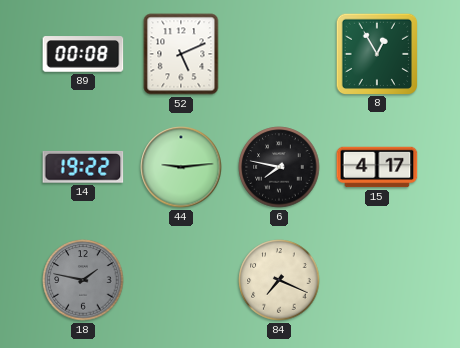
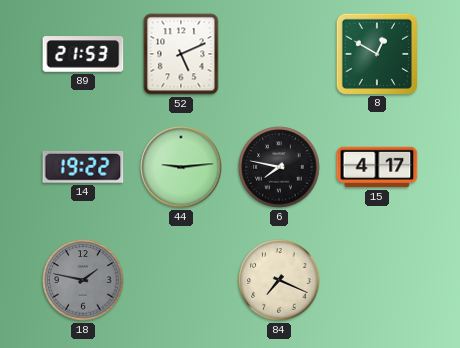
89: 00:08 -> 21:53
8: 12:55 -> 12:50
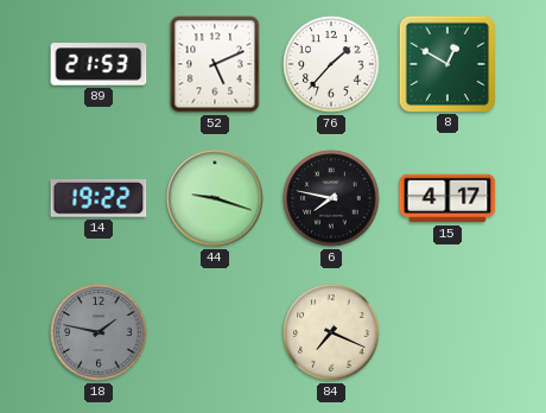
76: none -> 1:37
44: 9:14 -> 9:18
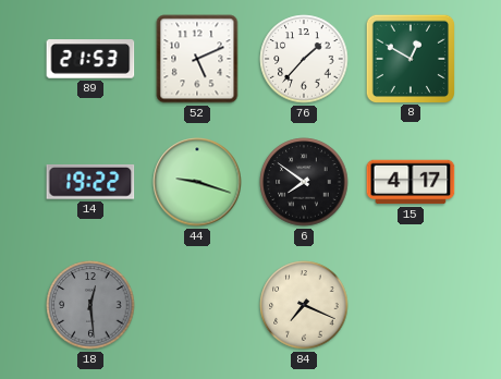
6: 7:47 -> 7:51
18: 1:47 -> 12:29
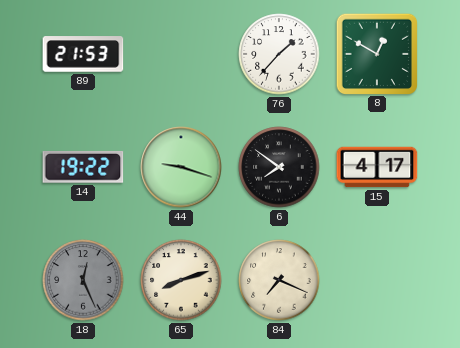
52: 5:11 -> none
18: 12:29 -> 12:26
65: none -> 8:12
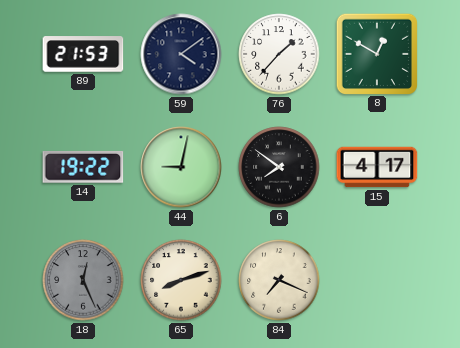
59: none -> 4:09
44: 9:18 -> 9:02
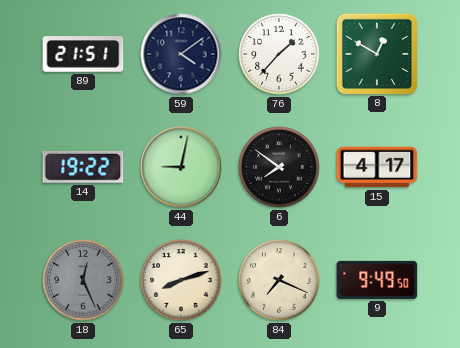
89: 21:53 -> 21:51
9: none -> 9:49
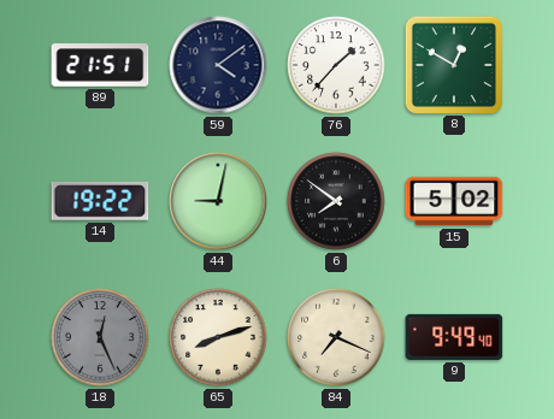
15: 4:17 -> 5:02
9: 9:49:50 -> 9:49:40
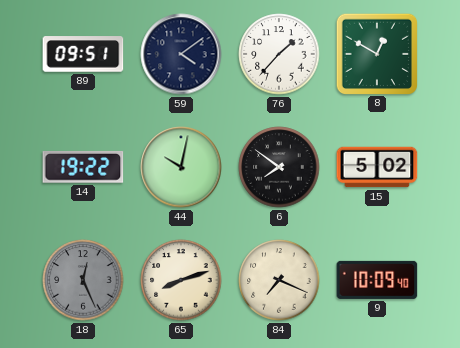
89: 21:51 -> 09:51
44: 9:02 -> 10:02
9: 9:49 -> 10:09
